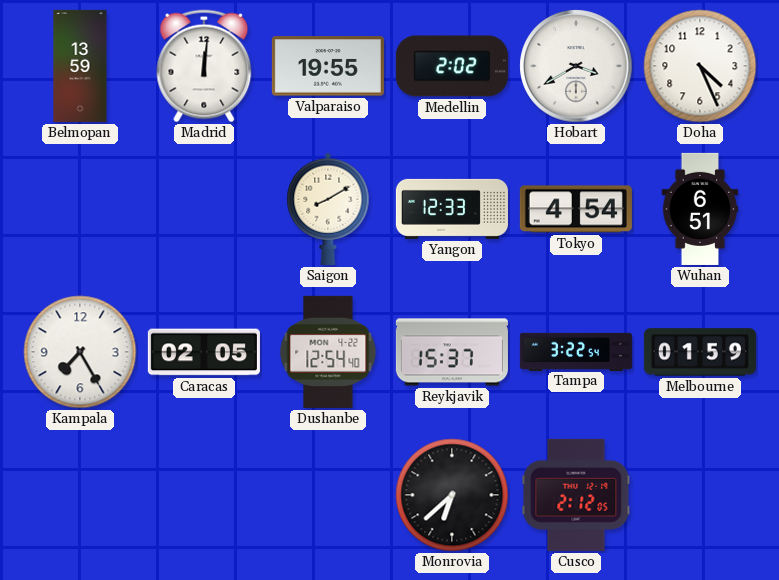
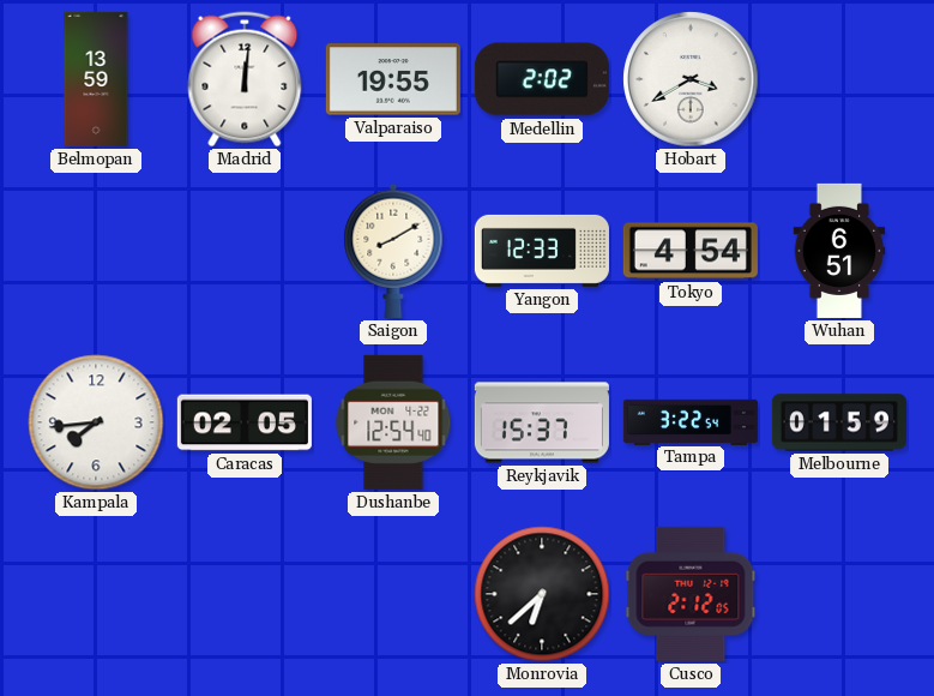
Doha: 4:26 -> none
Kampala: 7:25 -> 7:44
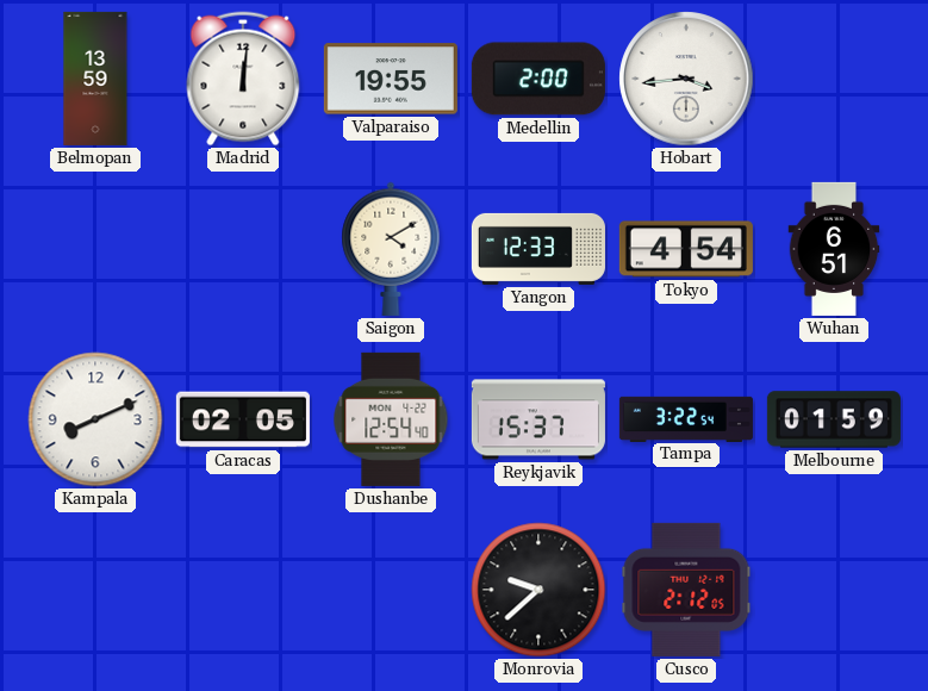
Medellin: 2:02 -> 2:00
Hobart: 3:40 -> 3:44
Saigon: 8:10 -> 4:10
Kampala: 7:44 -> 8:11
Monrovia: 6:38 -> 9:38
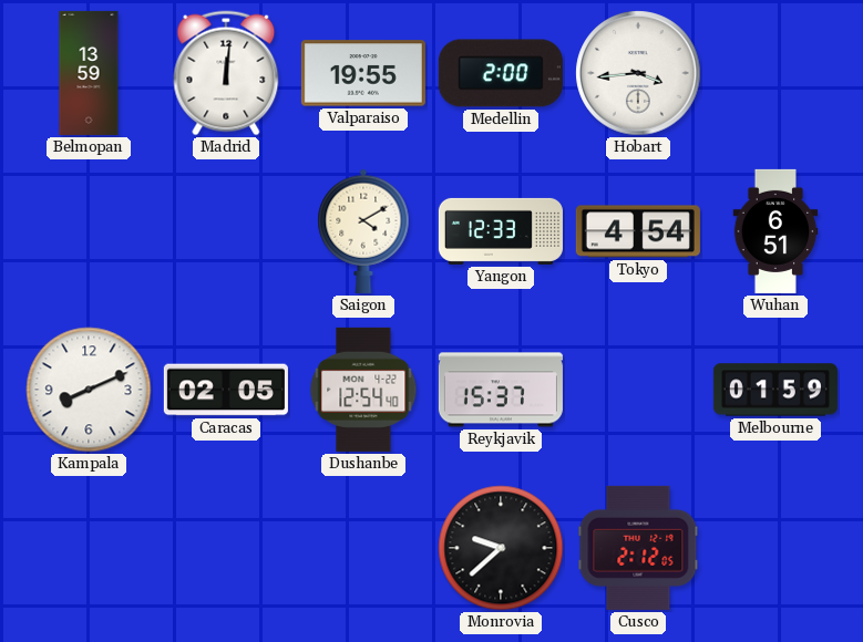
Tampa: 3:22 -> none
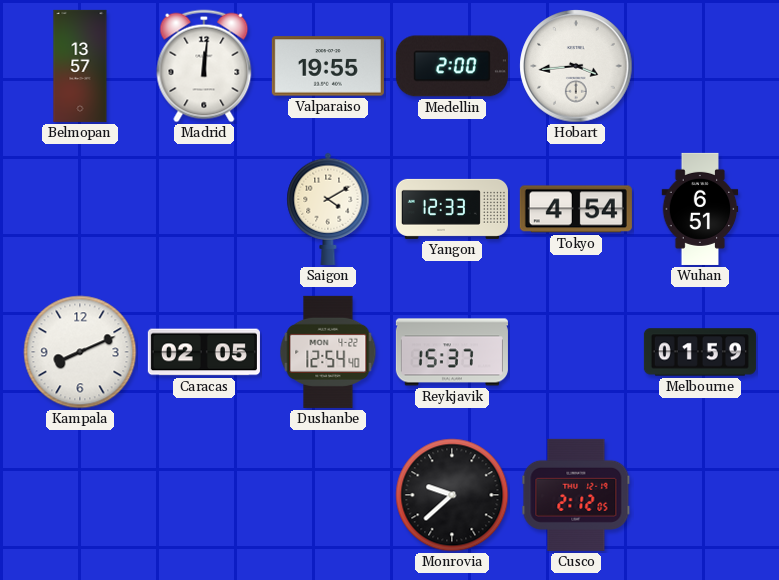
Belmopan: 13:59 -> 13:57
